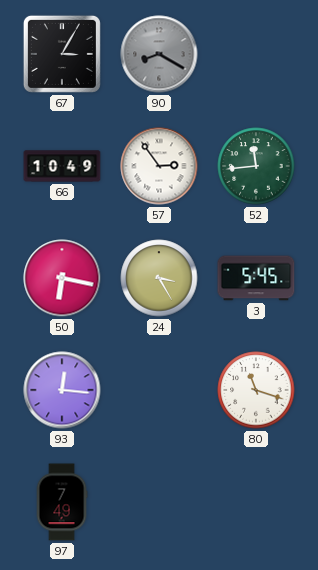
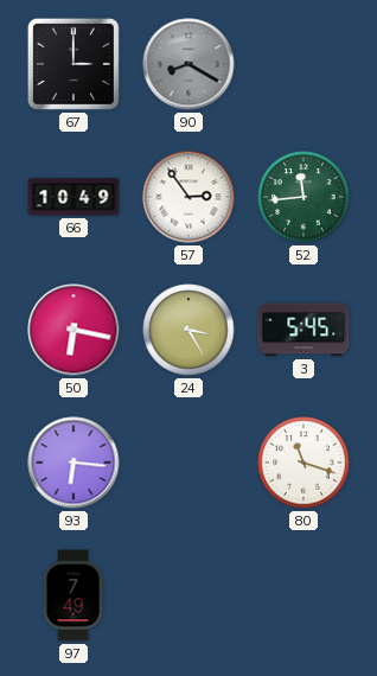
67: 3:05 -> 3:00
93: 12:16 -> 6:16
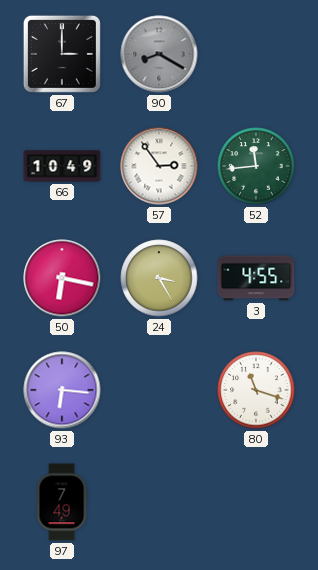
3: 5:45 -> 4:55
